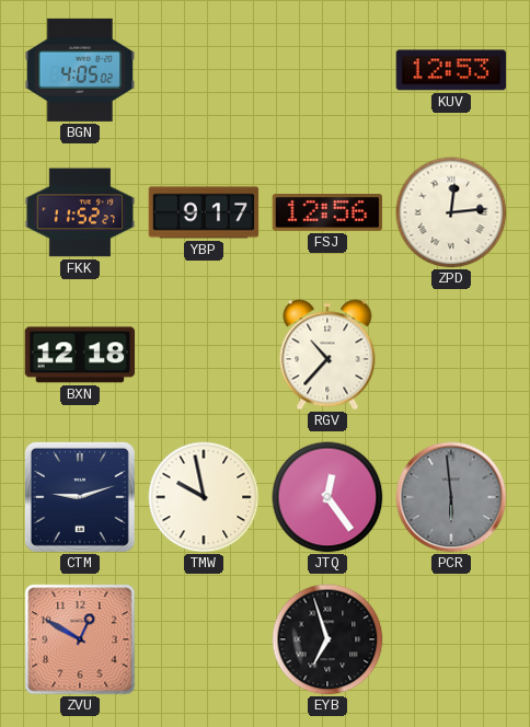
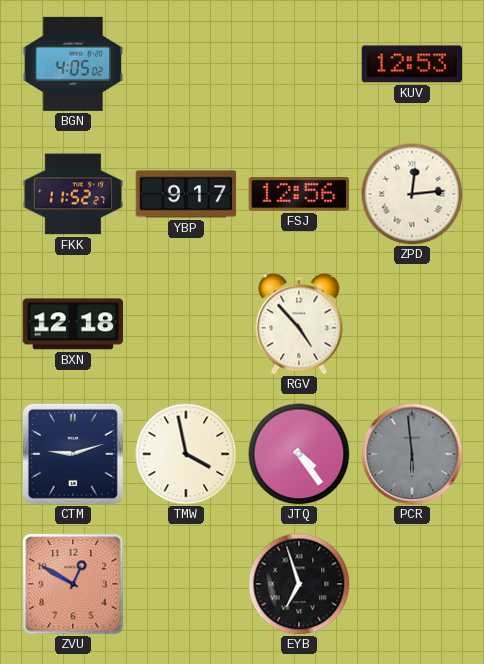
RGV: 10:37 -> 4:53
TMW: 9:58 -> 3:58
JTQ: 12:24 -> 4:24
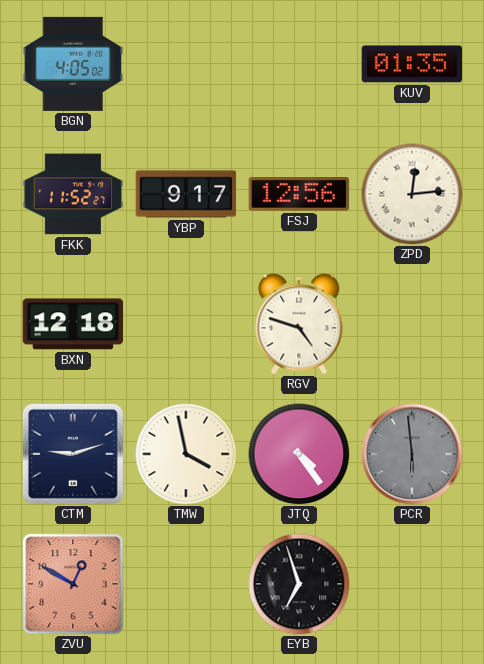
KUV: 12:53 -> 01:35
RGV: 4:53 -> 4:48
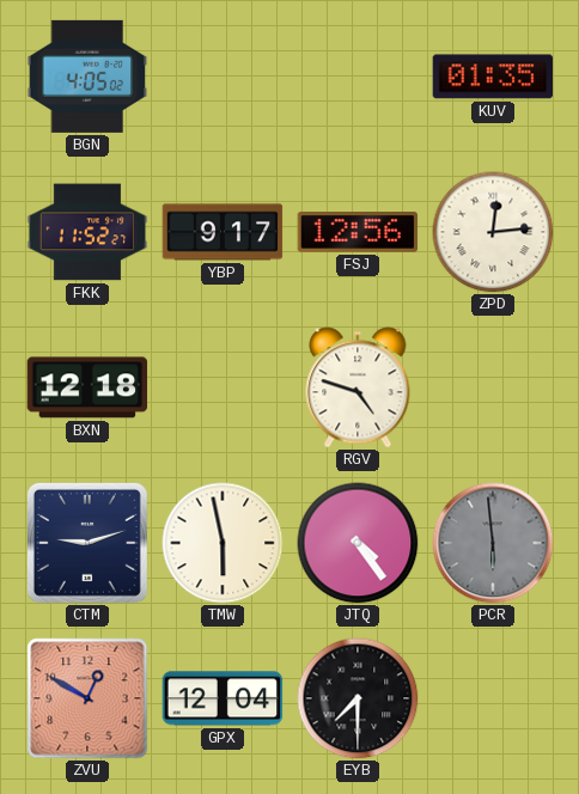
TMW: 3:58 -> 5:58
GPX: none -> 12:04
EYB: 6:57 -> 7:30
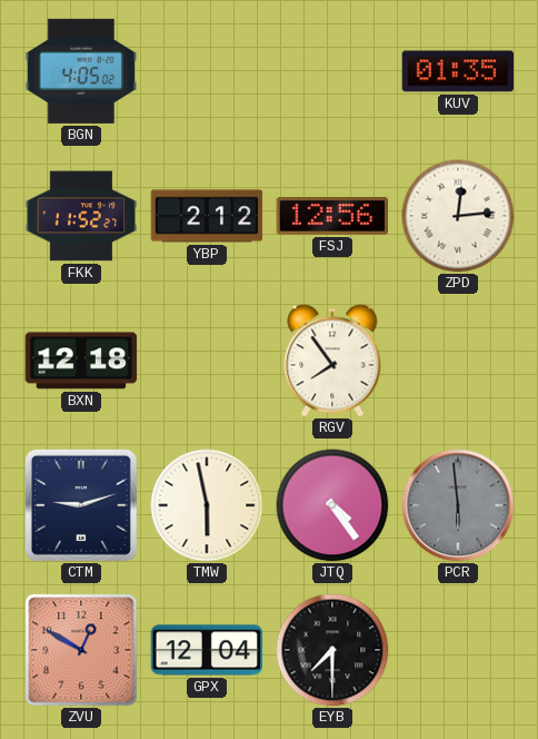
YBP: 9:17 -> 2:12
RGV: 4:48 -> 7:54
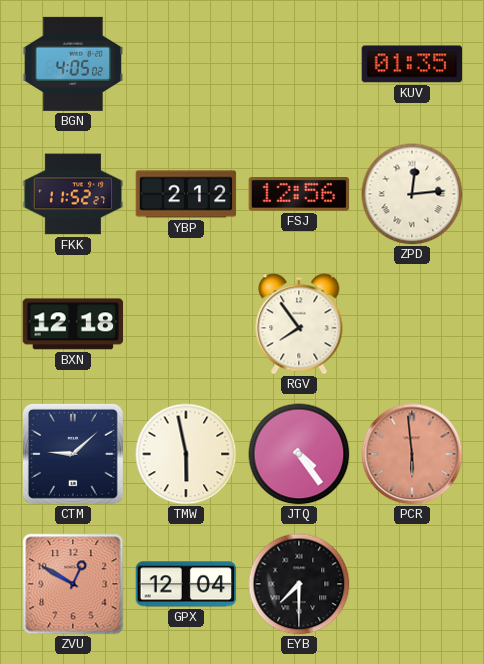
CTM: 9:12 -> 9:08
PCR dial: grey -> salmon
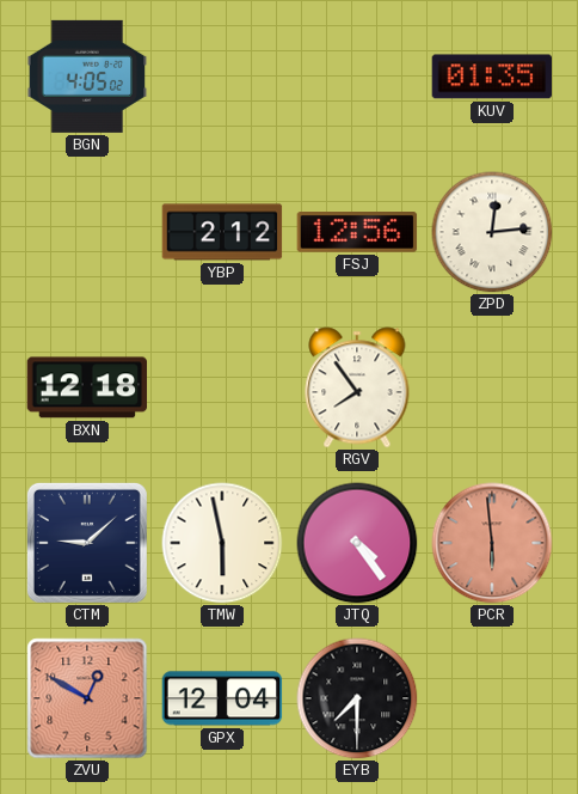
FKK: 11:52 -> none
